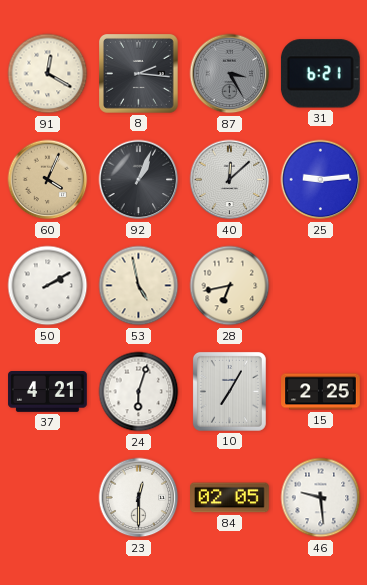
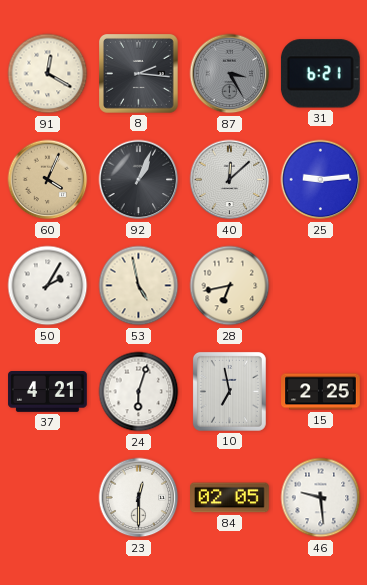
50: 2:10 -> 2:05
10: 7:05 -> 6:58
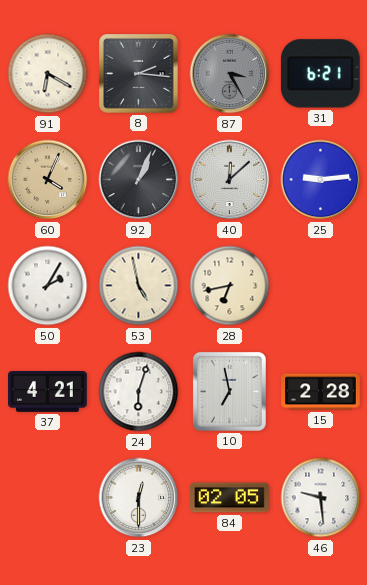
91: 12:20 -> 6:20
15: 2:25 -> 2:28
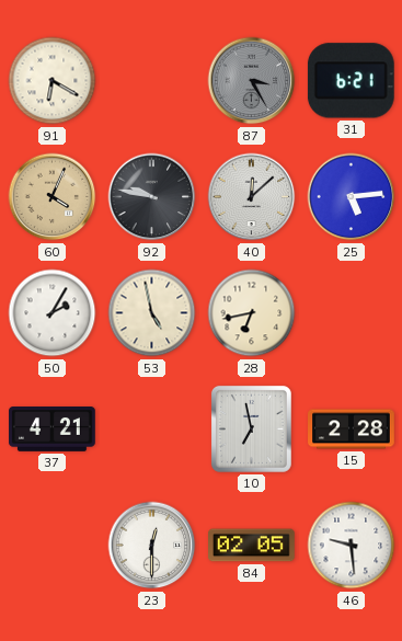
8: 2:16 -> none
92: 1:04 -> 9:47
25: 9:14 -> 5:14
24: 6:03 -> none
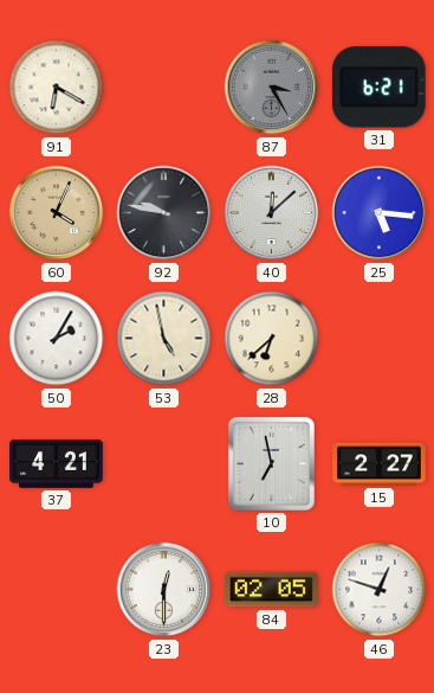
25: 5:14 -> 5:16
28: 6:43 -> 6:38
15: 2:28 -> 2:27
46: 9:29 -> 12:48
